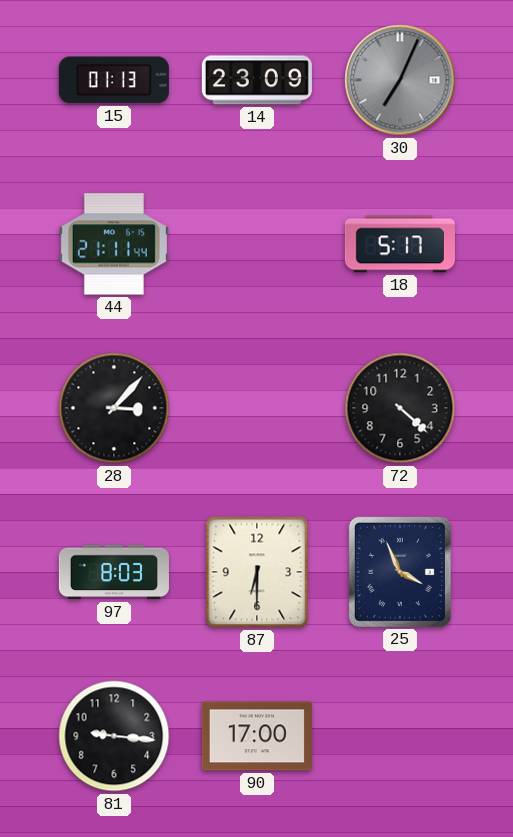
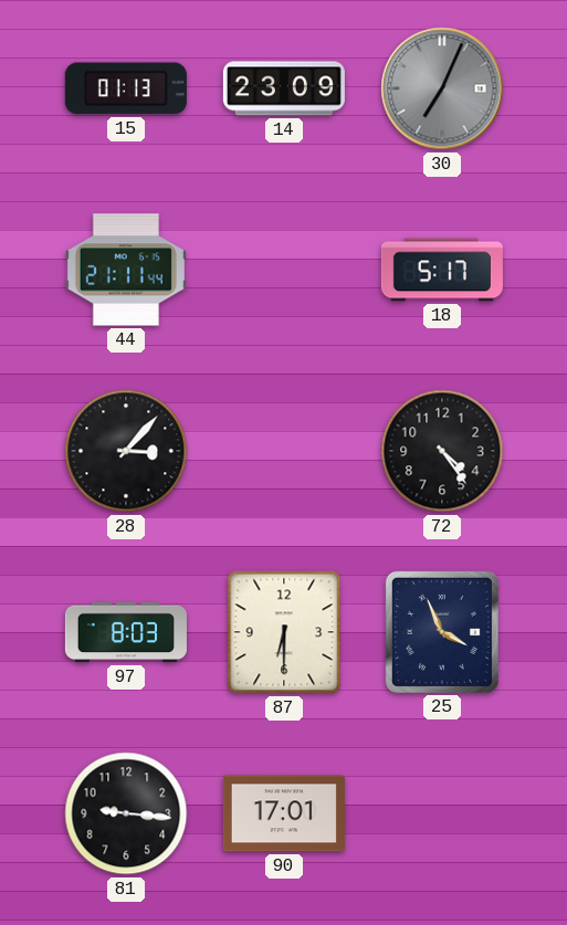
72: 4:22 -> 4:24
90: 17:00 -> 17:01
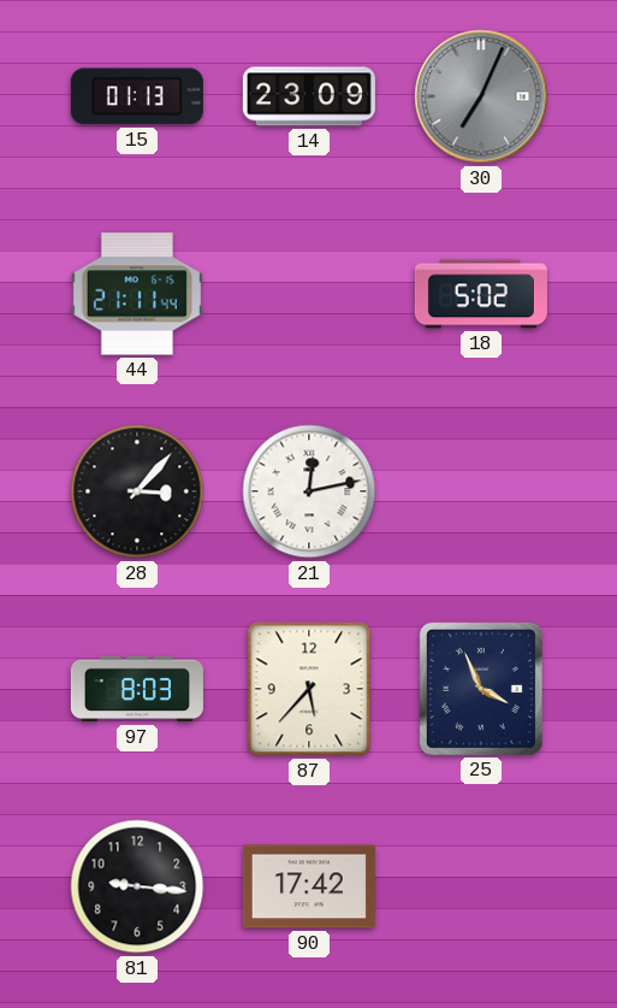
18: 5:17 -> 5:02
21: none -> 12:13
72: 4:24 -> none
87: 6:30 -> 5:37
90: 17:01 -> 17:42
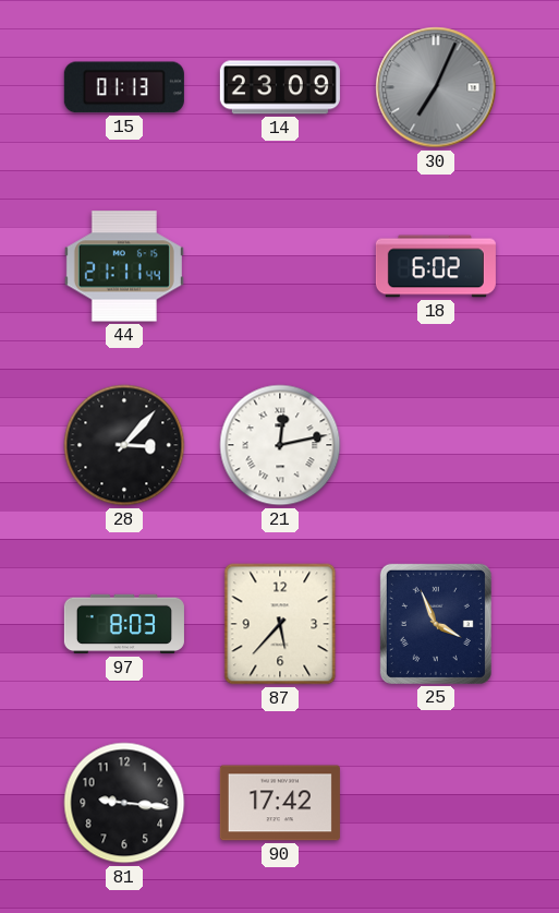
18: 5:02 -> 6:02
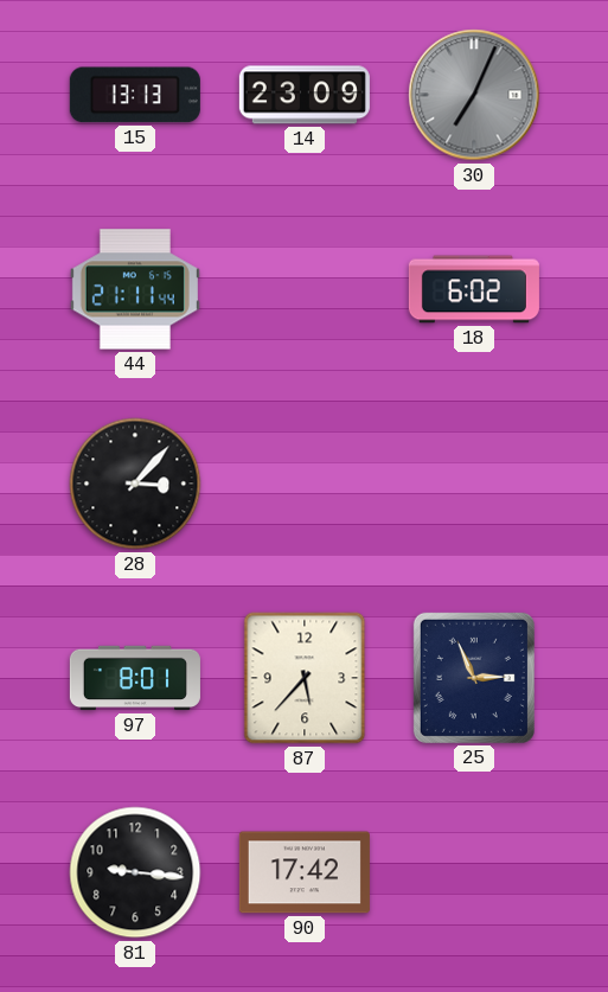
15: 01:13 -> 13:13
21: 12:13 -> none
97: 8:03 -> 8:01
25: 3:56 -> 2:56
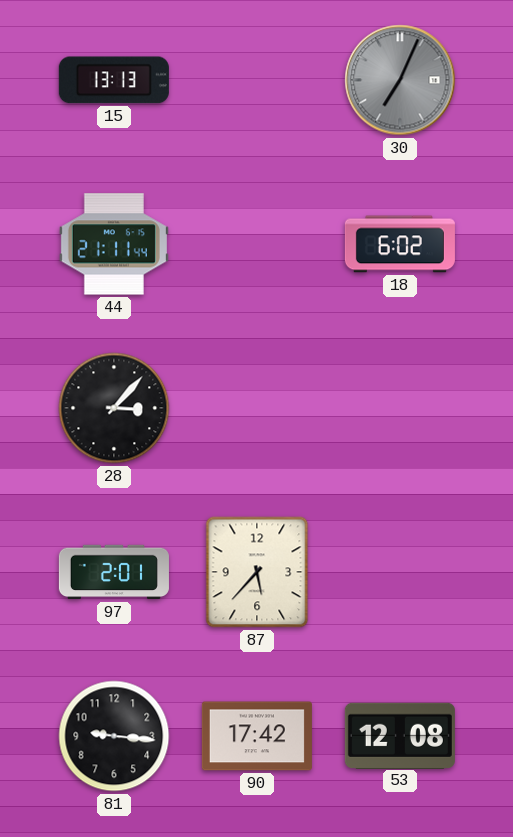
14: 23:09 -> none
97: 8:01 -> 2:01
25: 2:56 -> none
53: none -> 12:08
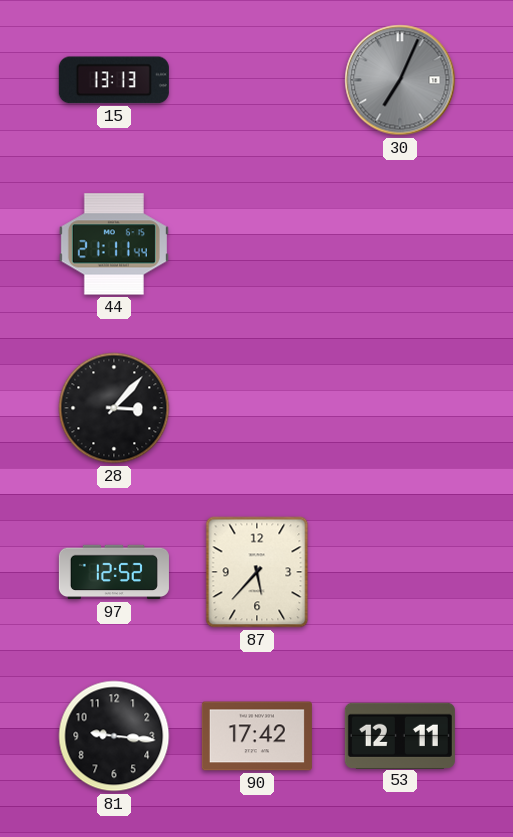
18: 6:02 -> none
97: 2:01 -> 12:52
53: 12:08 -> 12:11
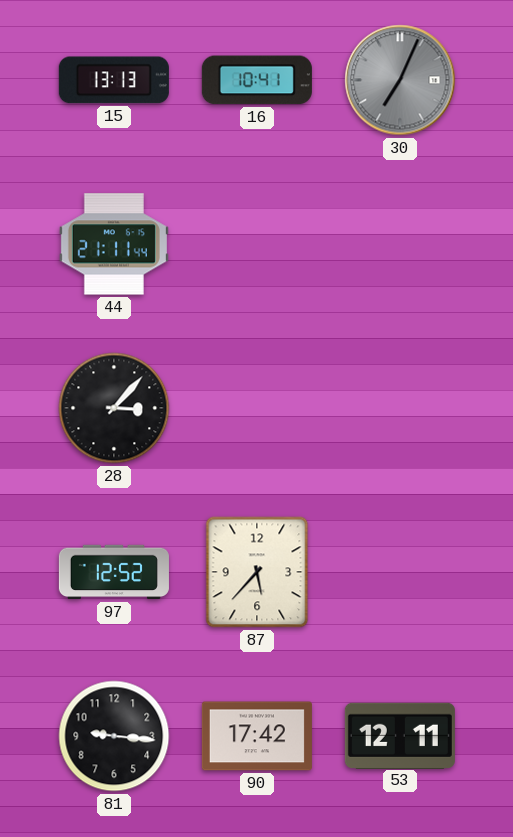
16: none -> 10:41
